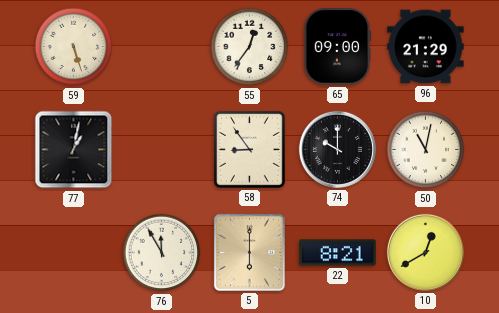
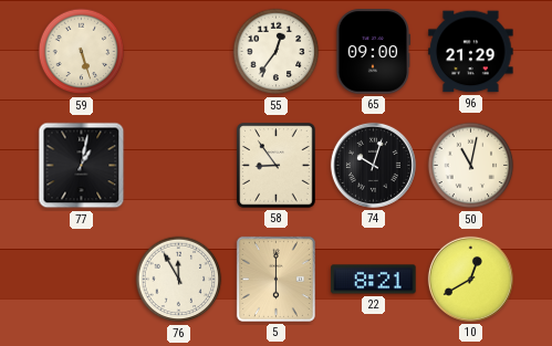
74: 10:00 -> 10:03
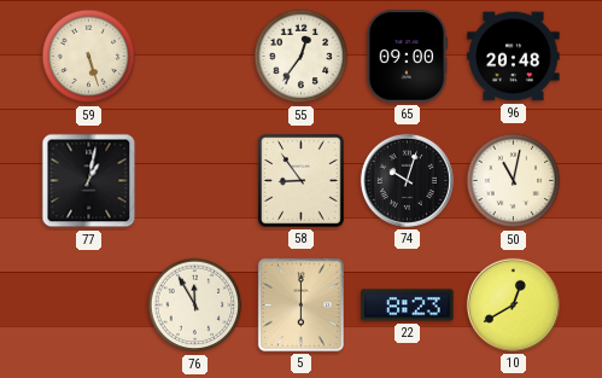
96: 21:29 -> 20:48
22: 8:21 -> 8:23
